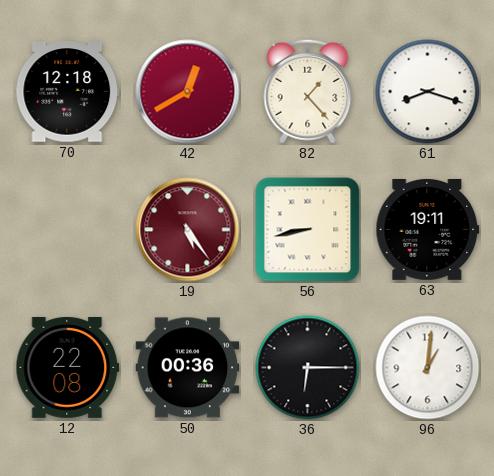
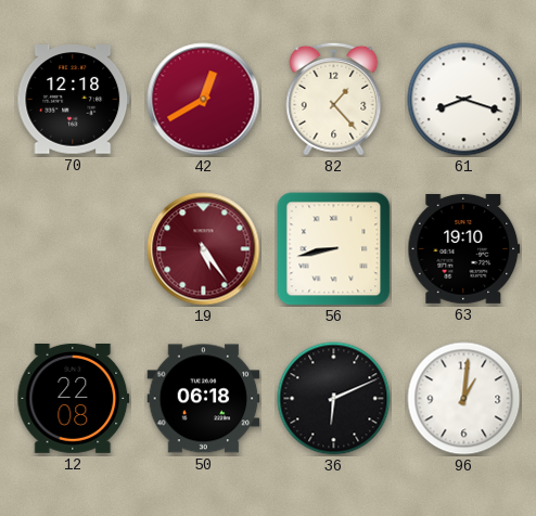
63: 19:11 -> 19:10
50: 00:36 -> 06:18
36: 6:15 -> 6:11
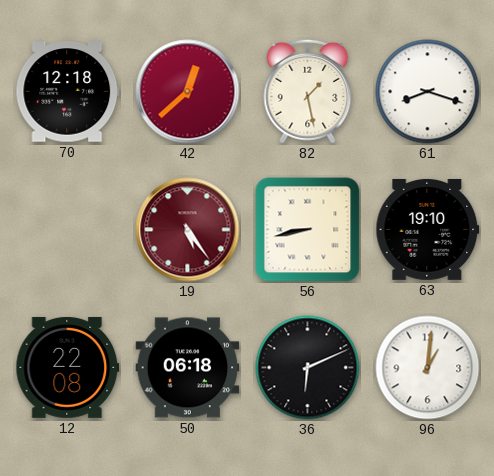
42: 12:40 -> 12:38
82: 1:23 -> 1:28
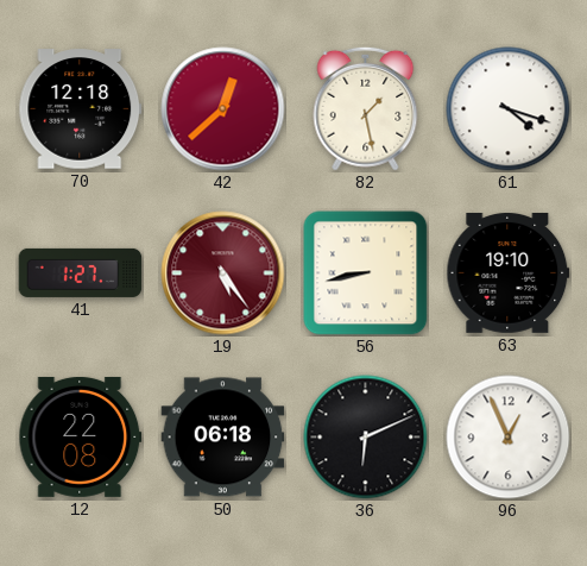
61: 8:18 -> 4:18
41: none -> 1:27
96: 1:01 -> 12:56
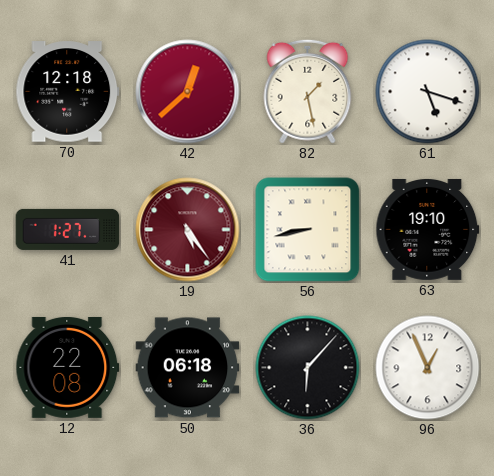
61: 4:18 -> 5:18
36: 6:11 -> 6:07
